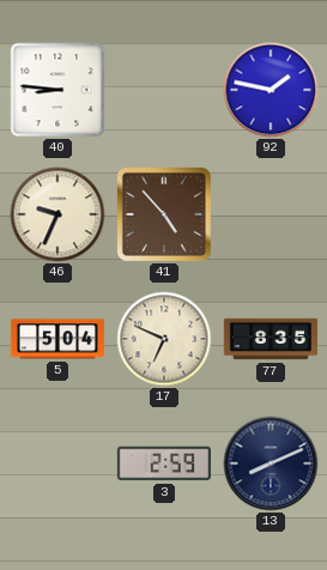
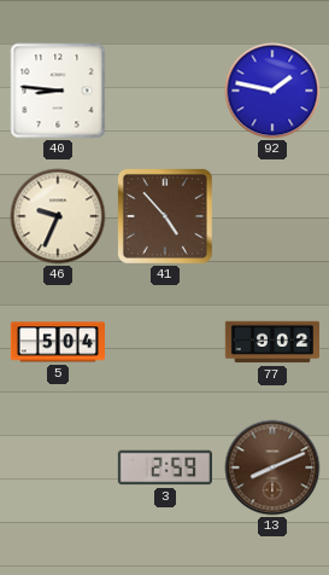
17: 6:49 -> none
77: 8:35 -> 9:02
13 dial: navy -> brown
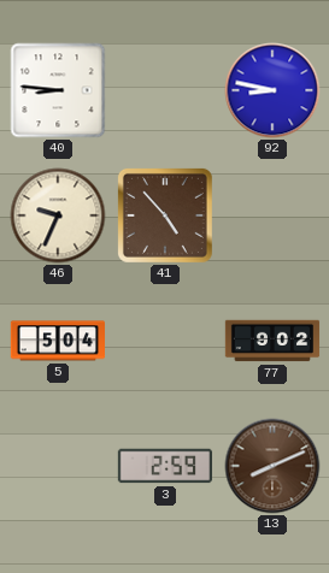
92: 1:47 -> 8:47
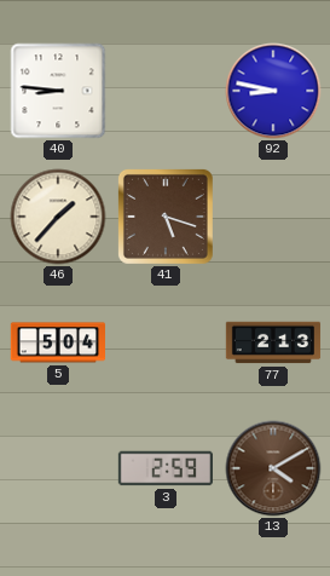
46: 9:34 -> 1:37
41: 4:53 -> 5:18
77: 9:02 -> 2:13
13: 8:11 -> 4:10
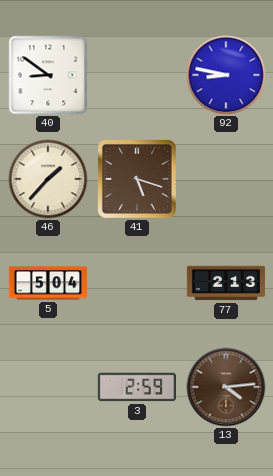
40: 8:46 -> 8:51
13: 4:10 -> 4:14
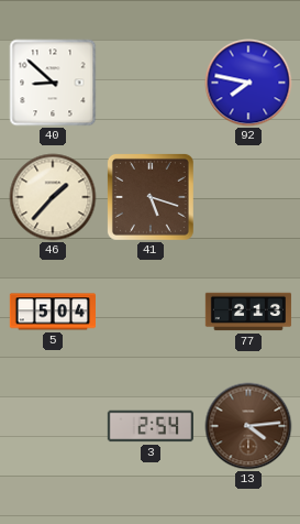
40: 8:51 -> 8:52
92: 8:47 -> 7:47
3: 2:59 -> 2:54
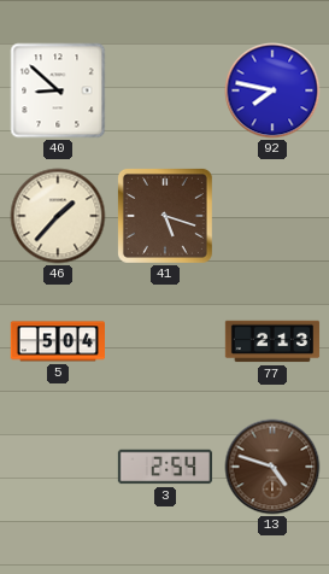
13: 4:14 -> 4:48
